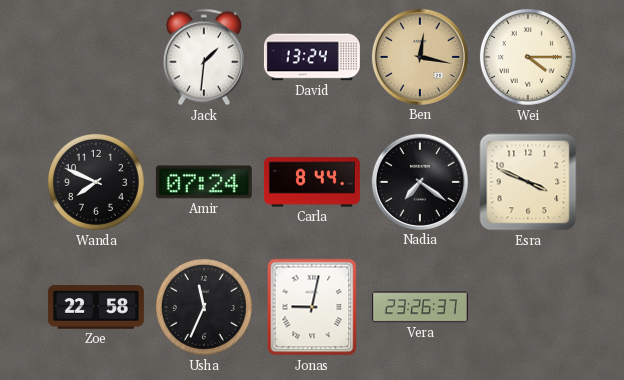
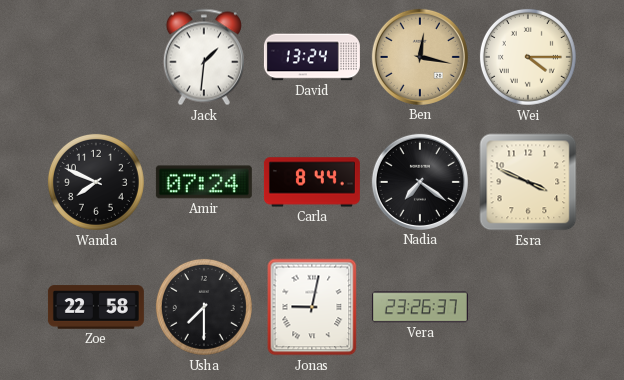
Usha: 11:34 -> 7:30
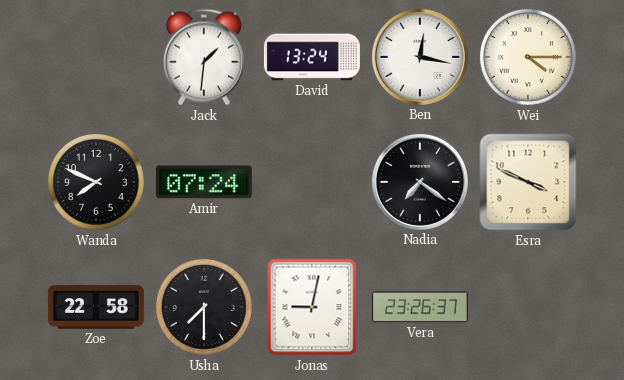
Ben dial: champagne -> white
Carla: 8:44 -> none
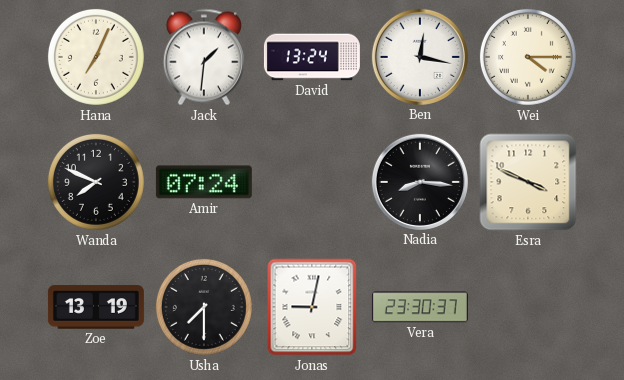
Hana: none -> 7:04
Nadia: 7:21 -> 8:16
Zoe: 22:58 -> 13:19
Vera: 23:26 -> 23:30
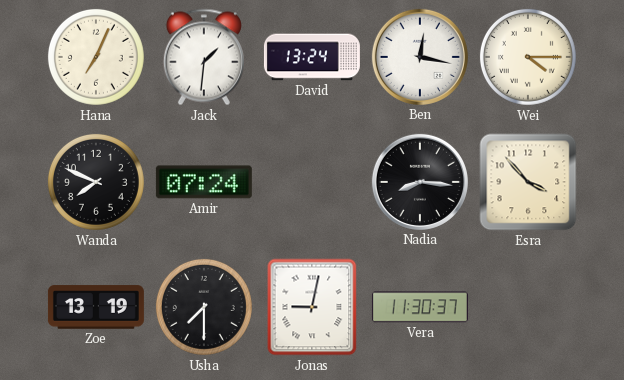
Esra: 3:49 -> 3:53
Vera: 23:30 -> 11:30
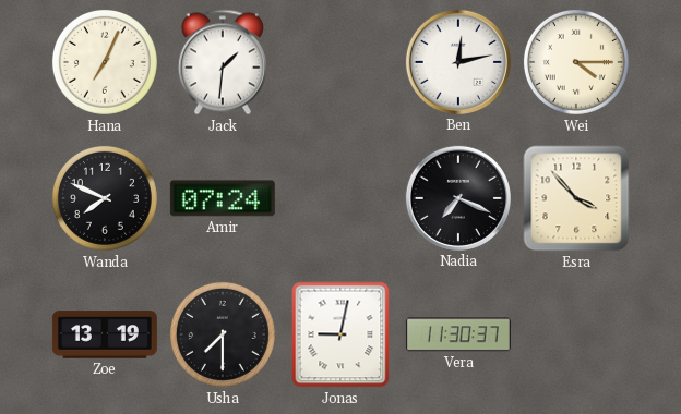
David: 13:24 -> none
Ben: 12:17 -> 12:13
Nadia: 8:16 -> 7:19
